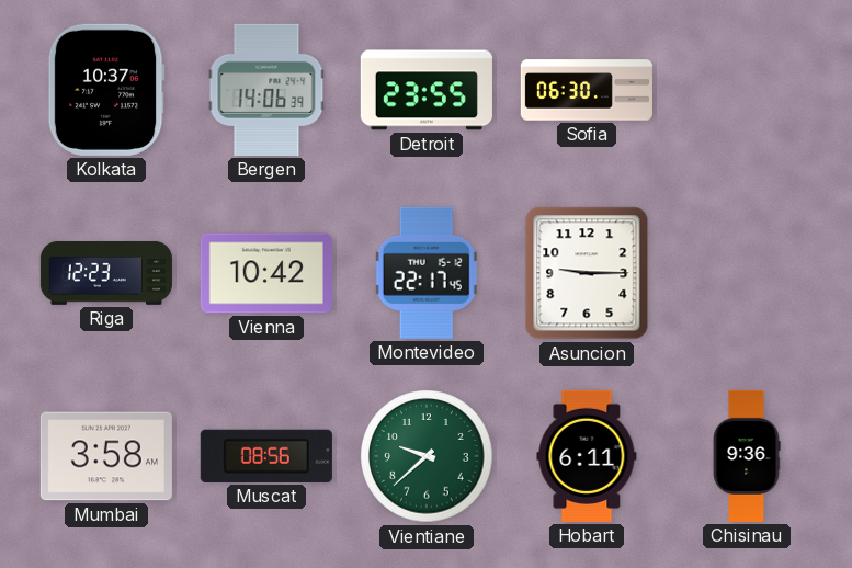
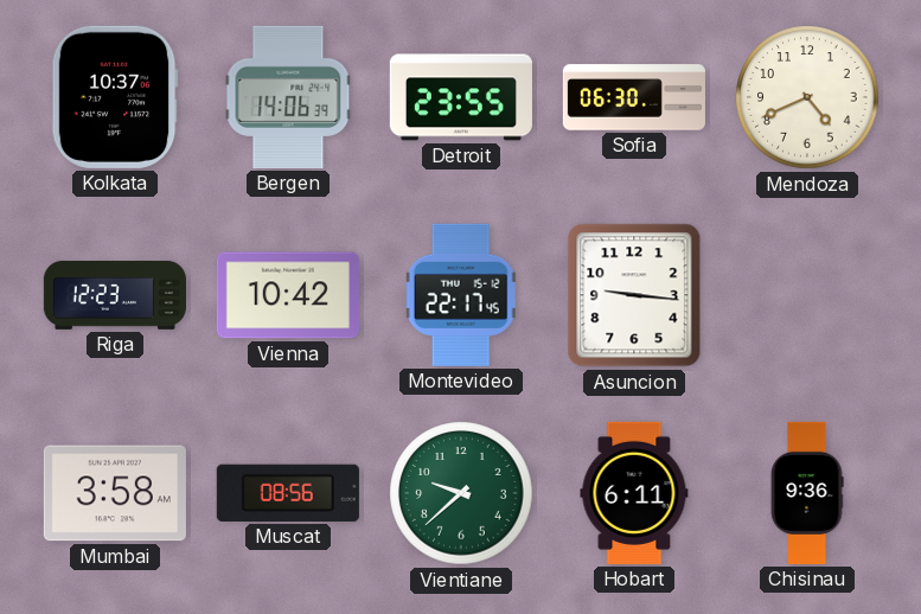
Mendoza: none -> 4:41
Asuncion: 9:15 -> 9:16
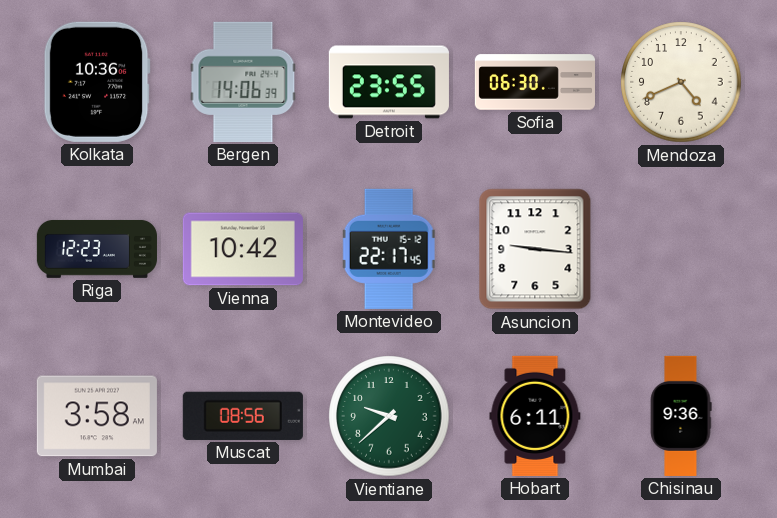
Kolkata: 10:37 -> 10:36
